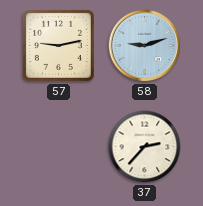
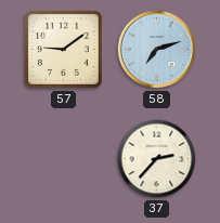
57: 9:13 -> 9:09
58: 9:12 -> 7:12
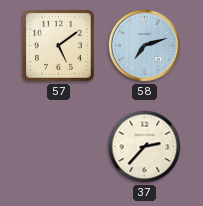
57: 9:09 -> 5:09
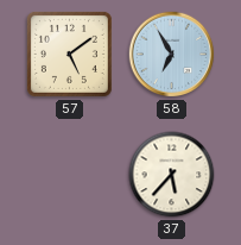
58: 7:12 -> 6:55
37: 2:37 -> 5:37
